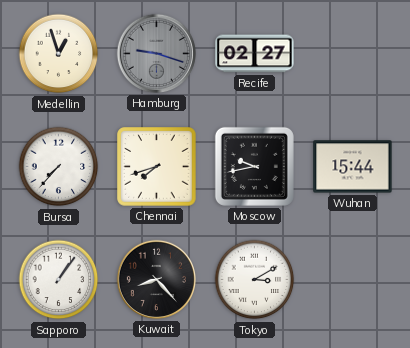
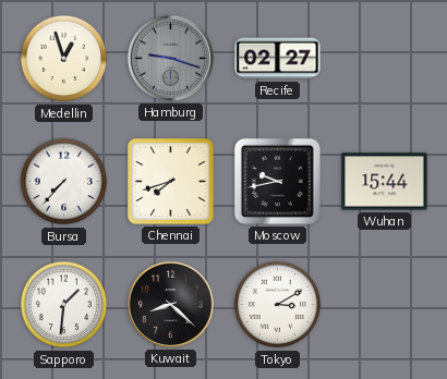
Sapporo: 1:06 -> 1:31
Kuwait: 8:23 -> 8:22
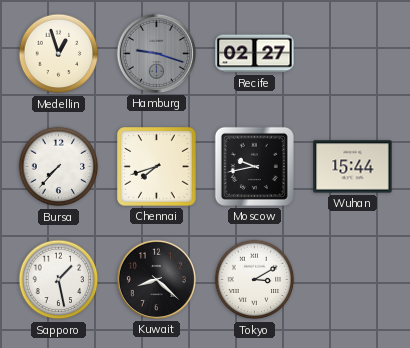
Sapporo: 1:31 -> 1:28
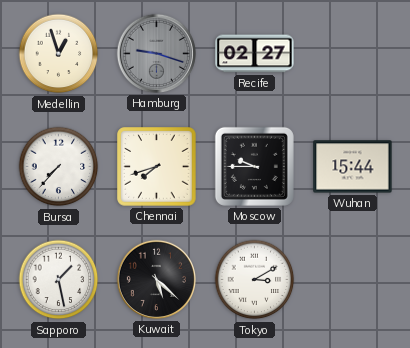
Moscow: 9:43 -> 9:45
Kuwait: 8:22 -> 5:22
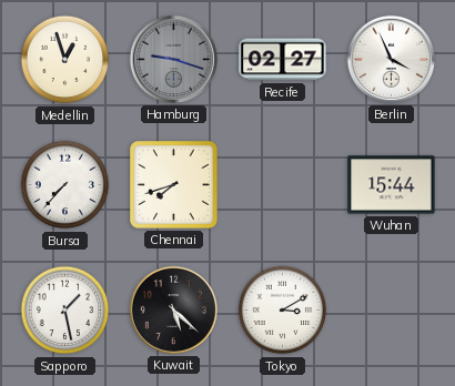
Berlin: none -> 3:56
Moscow: 9:45 -> none
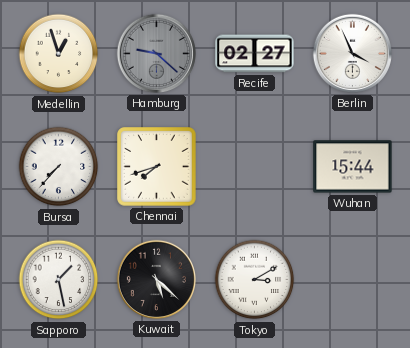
Hamburg: 9:18 -> 9:22
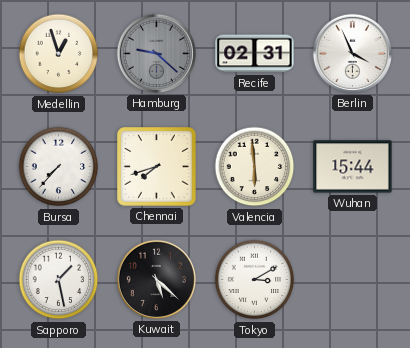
Recife: 02:27 -> 02:31
Valencia: none -> 5:59
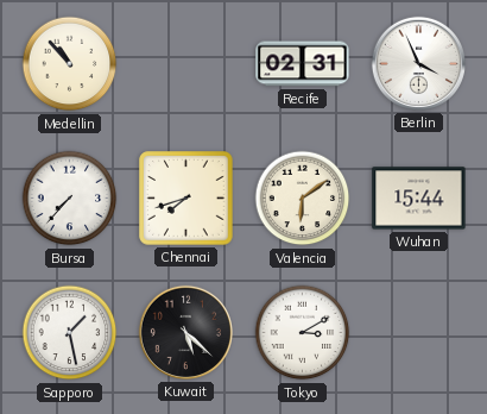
Medellin: 12:57 -> 10:53
Hamburg: 9:22 -> none
Valencia: 5:59 -> 6:09
